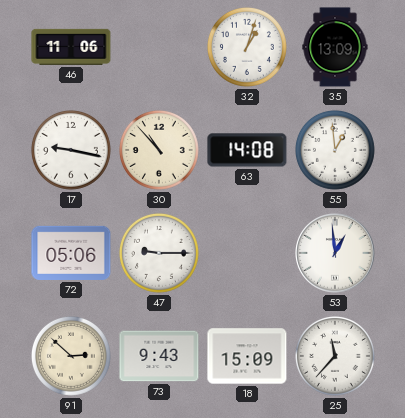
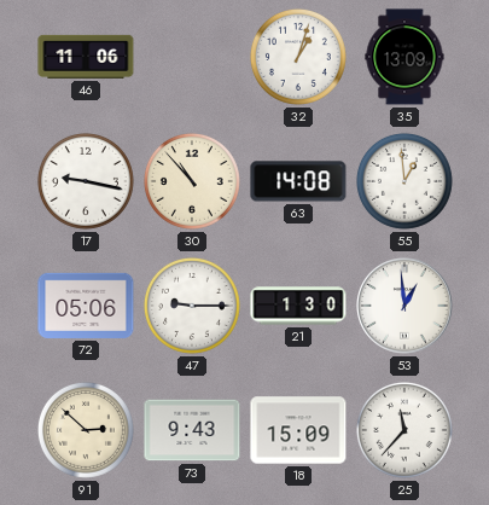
21: none -> 1:30
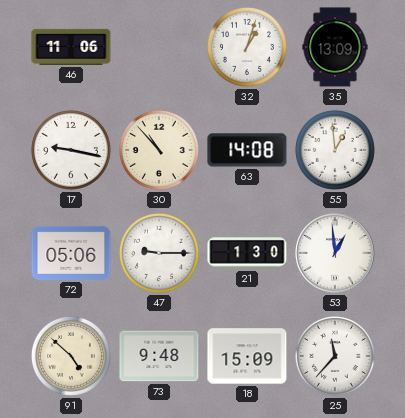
91: 2:52 -> 4:52
73: 9:43 -> 9:48
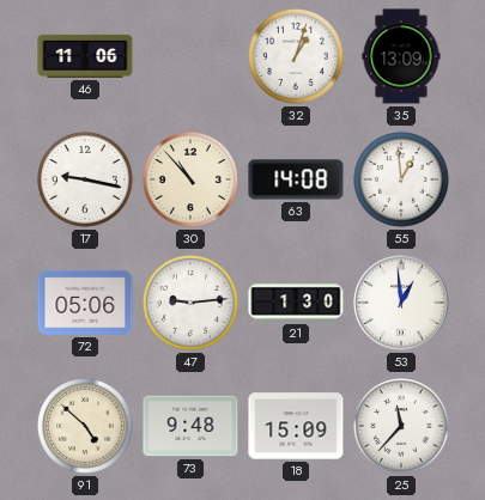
47: 9:15 -> 9:14
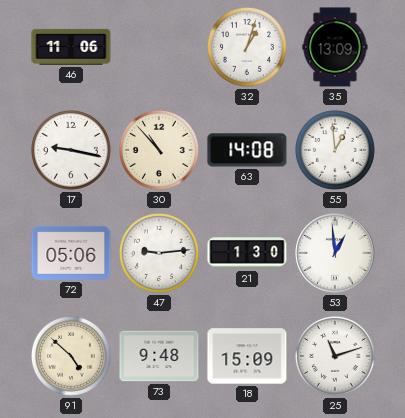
25: 11:37 -> 11:12
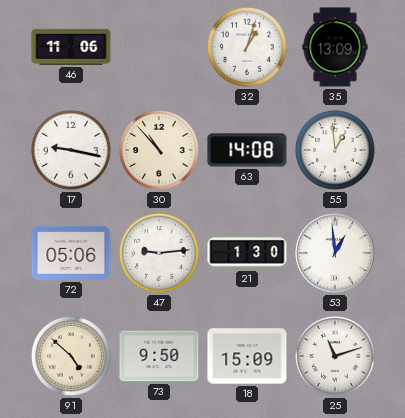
73: 9:48 -> 9:50
